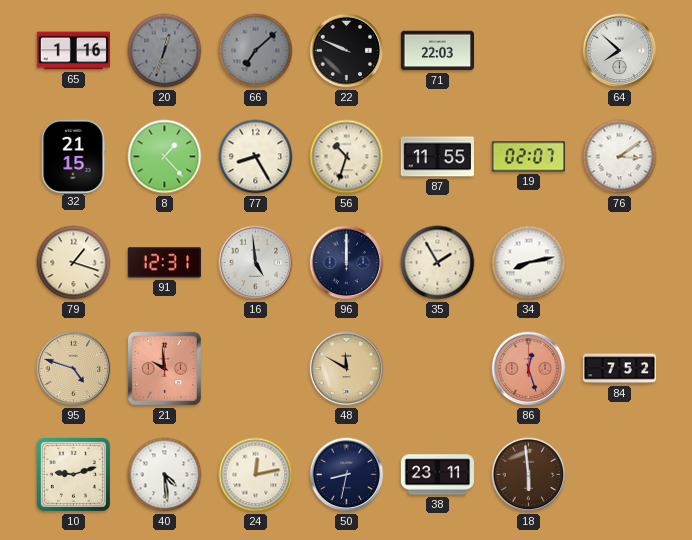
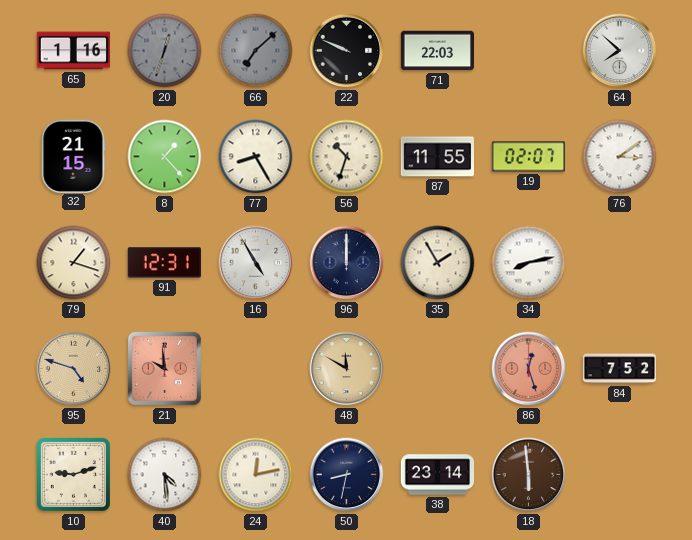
16: 4:59 -> 4:55
38: 23:11 -> 23:14
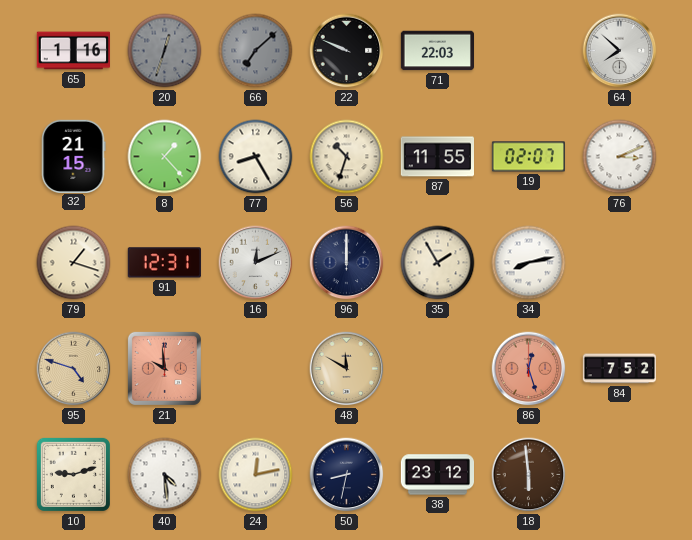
76: 3:09 -> 3:11
16: 4:55 -> 12:11
38: 23:14 -> 23:12
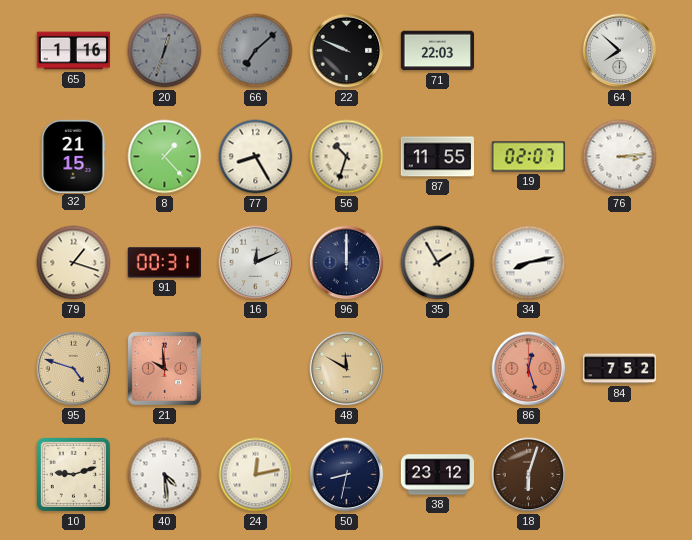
76: 3:11 -> 3:14
91: 12:31 -> 00:31
18: 5:59 -> 6:03
